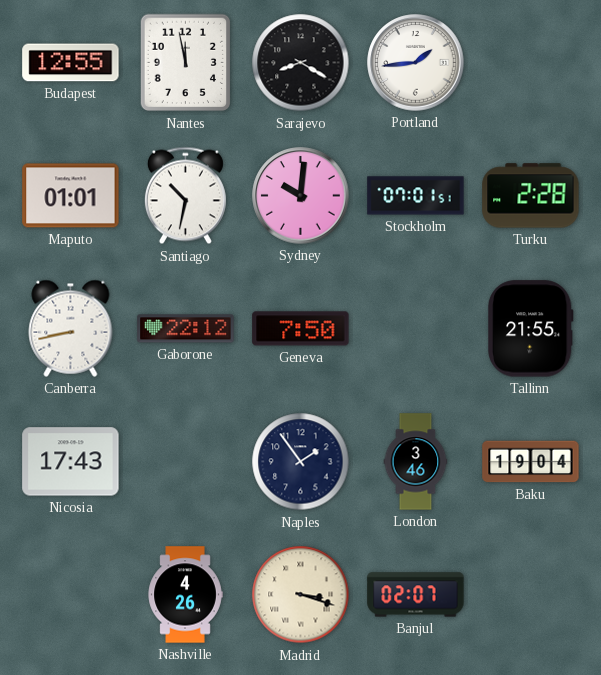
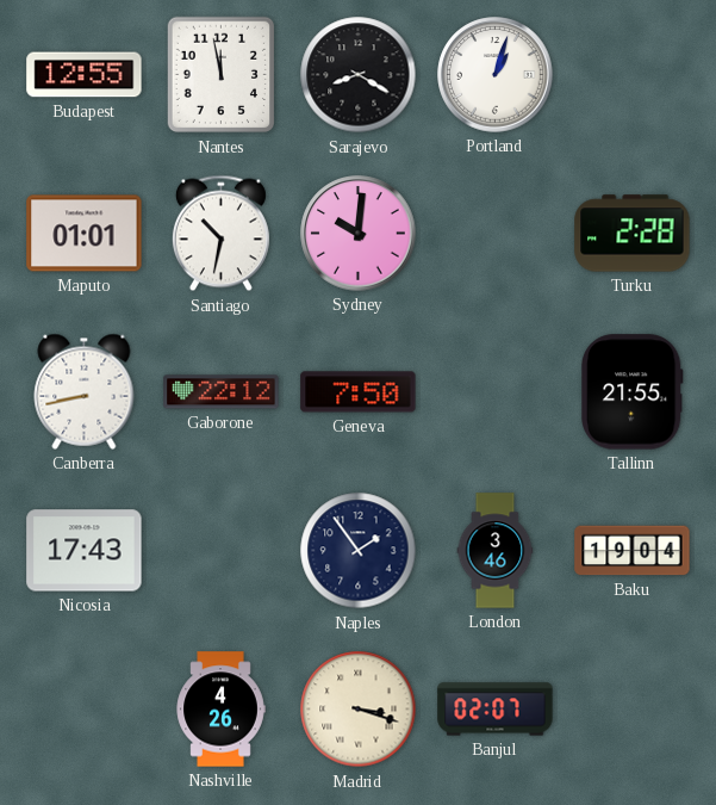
Portland: 1:44 -> 1:03
Stockholm: 07:01 -> none
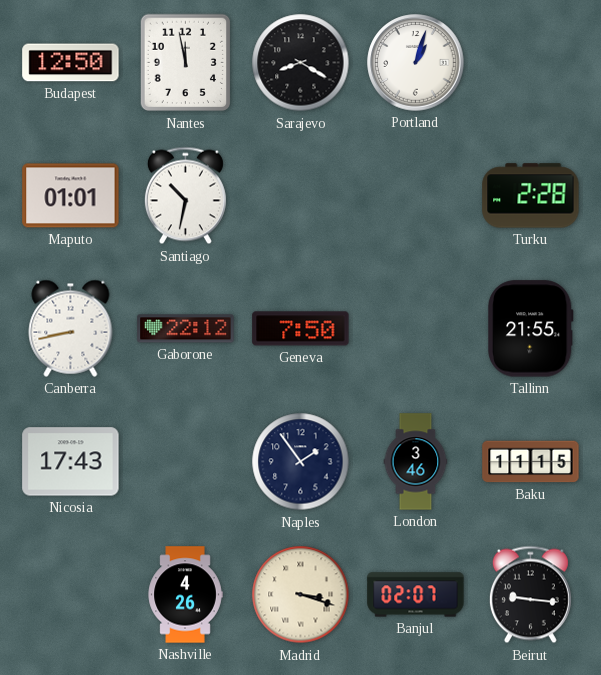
Budapest: 12:55 -> 12:50
Sydney: 10:01 -> none
Baku: 19:04 -> 11:15
Beirut: none -> 9:16
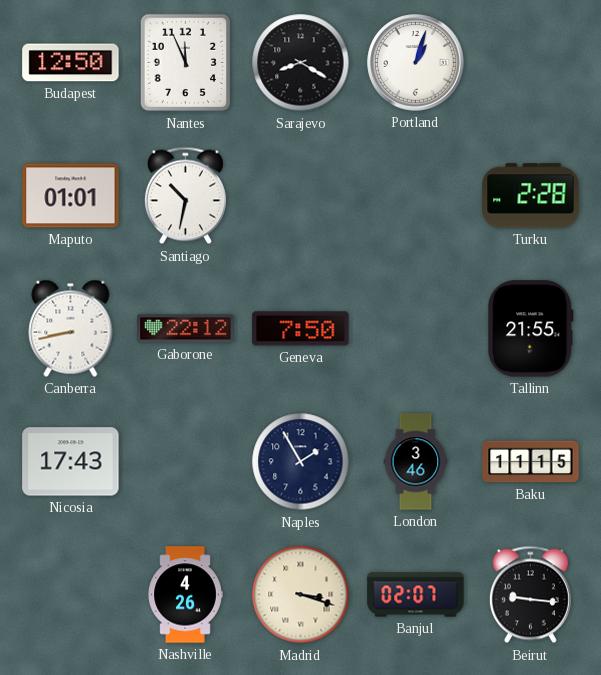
Nantes: 11:58 -> 11:56
Naples: 1:54 -> 1:55
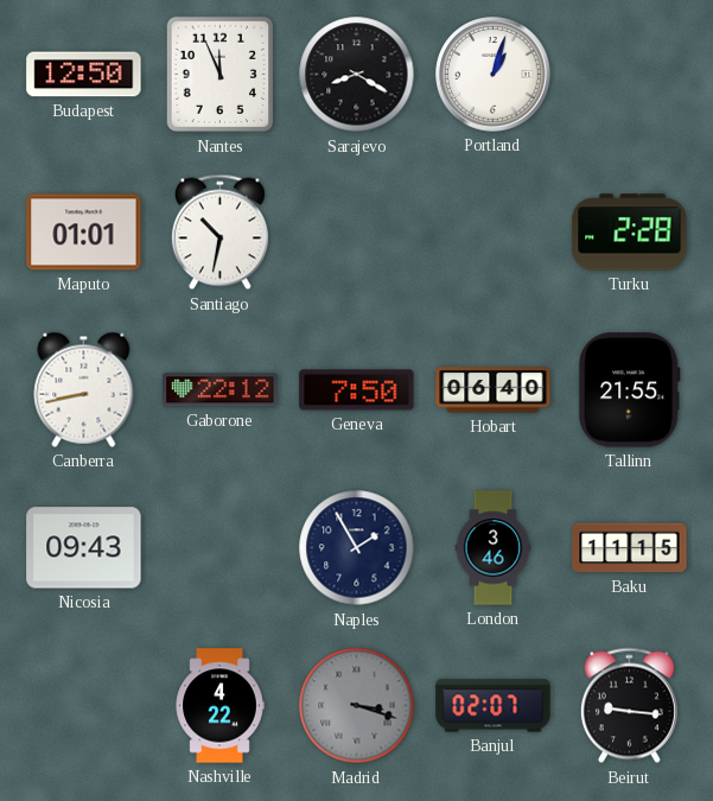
Hobart: none -> 06:40
Nicosia: 17:43 -> 09:43
Nashville: 4:26 -> 4:22
Madrid dial: cream -> grey
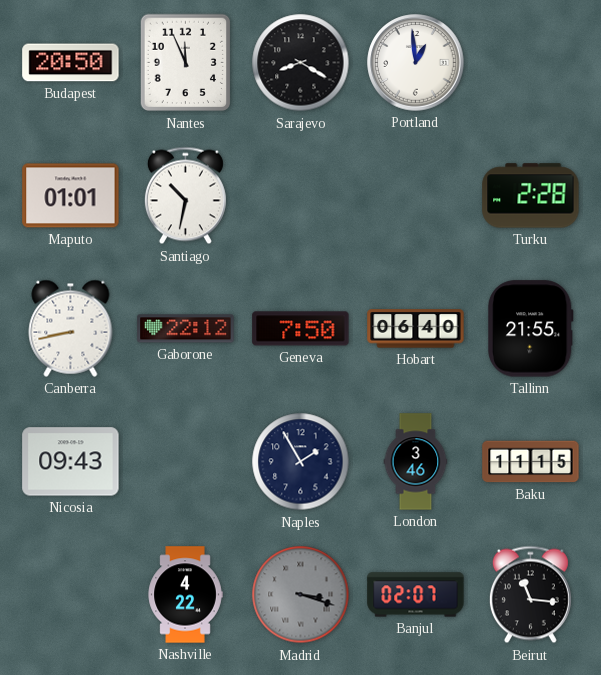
Budapest: 12:50 -> 20:50
Portland: 1:03 -> 12:59
Beirut: 9:16 -> 11:16
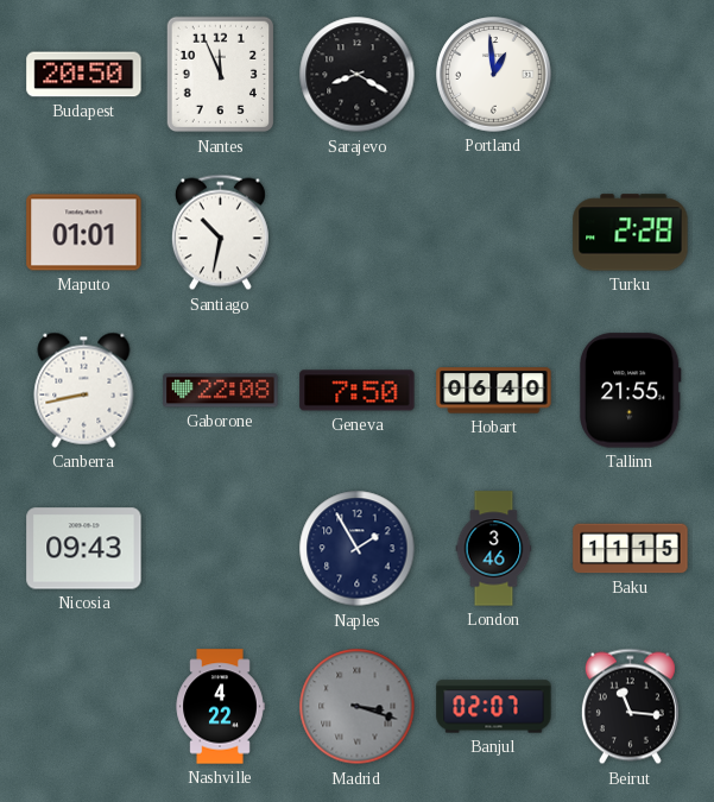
Gaborone: 22:12 -> 22:08
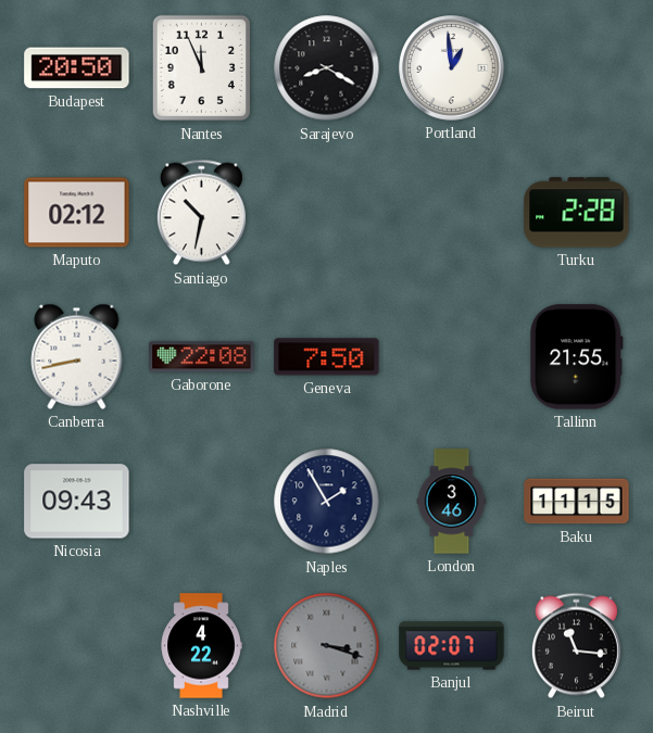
Maputo: 01:01 -> 02:12
Hobart: 06:40 -> none
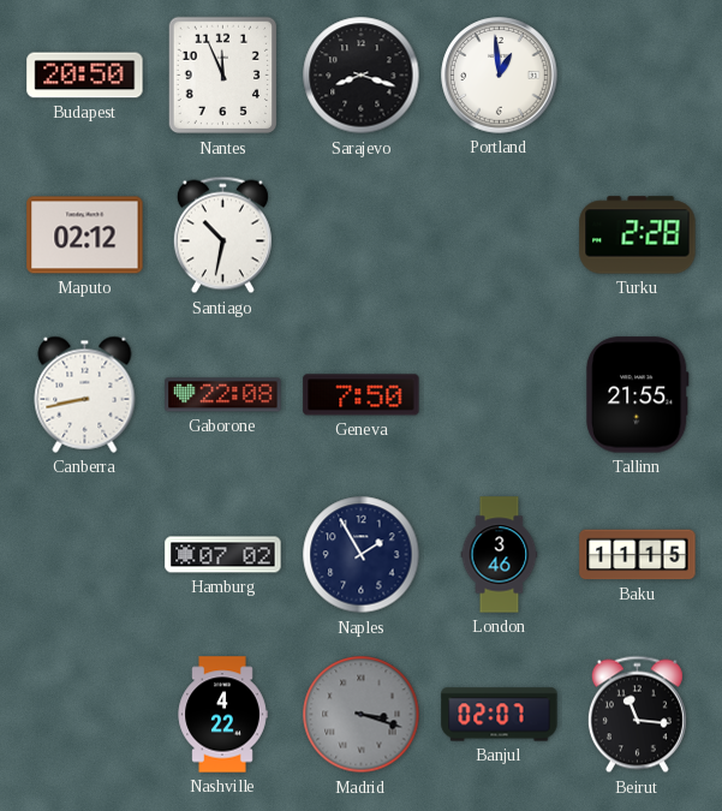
Sarajevo: 8:20 -> 8:18
Nicosia: 09:43 -> none
Hamburg: none -> 07:02
